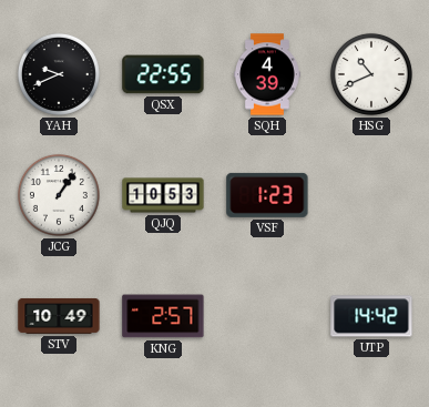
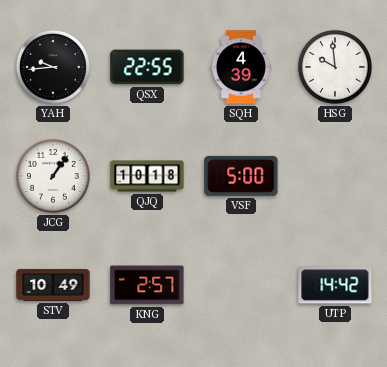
YAH: 9:41 -> 9:44
HSG: 10:41 -> 9:59
QJQ: 10:53 -> 10:18
VSF: 1:23 -> 5:00
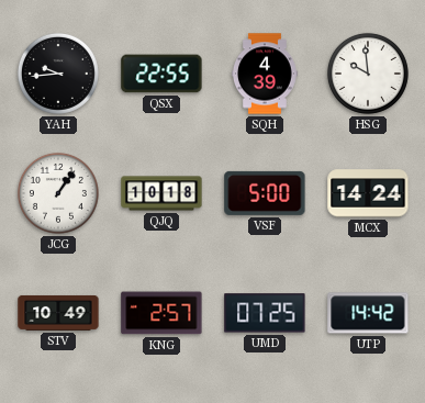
MCX: none -> 14:24
UMD: none -> 07:25
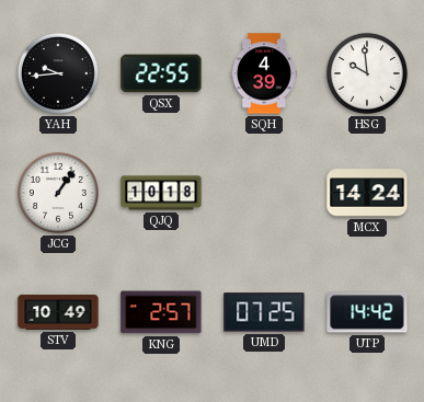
VSF: 5:00 -> none
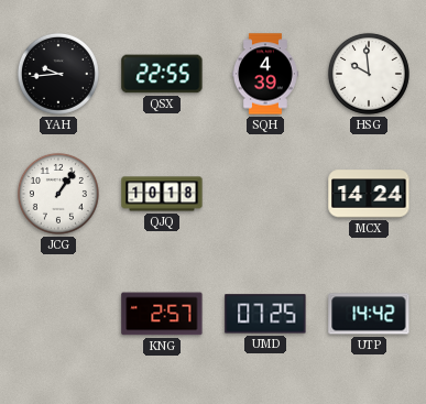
STV: 10:49 -> none
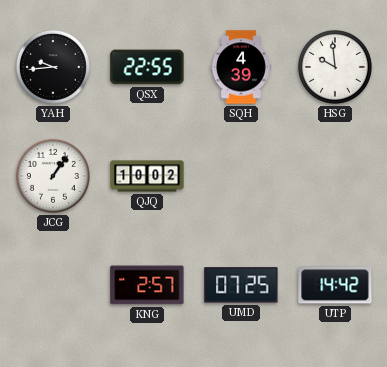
QJQ: 10:18 -> 10:02
MCX: 14:24 -> none
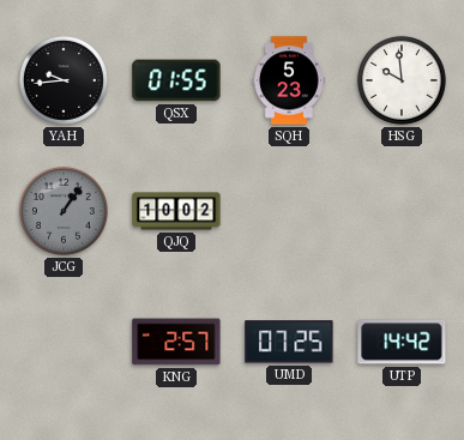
QSX: 22:55 -> 01:55
SQH: 4:39 -> 5:23
JCG dial: white -> grey
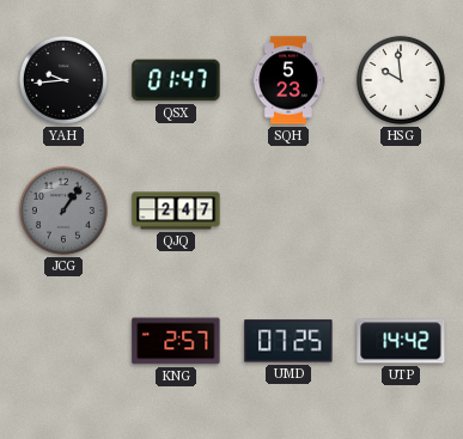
QSX: 01:55 -> 01:47
QJQ: 10:02 -> 2:47
